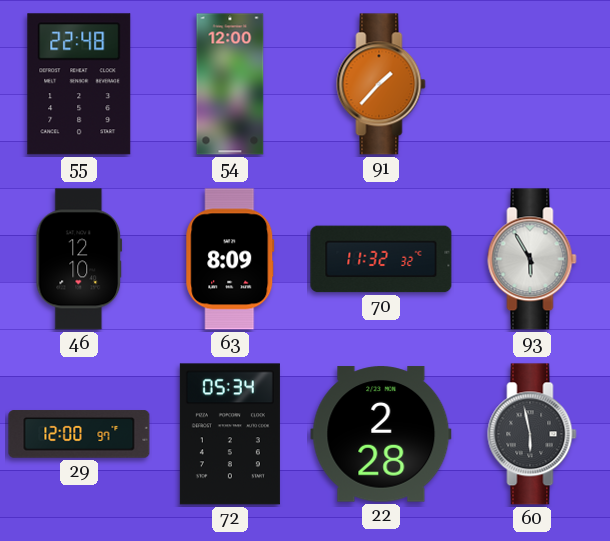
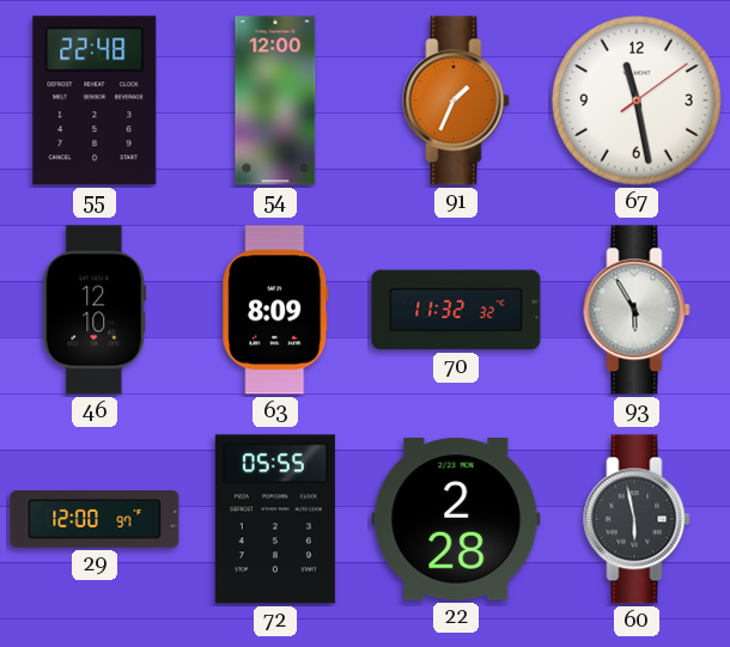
91: 1:37 -> 1:34
67: none -> 11:28
72: 05:34 -> 05:55
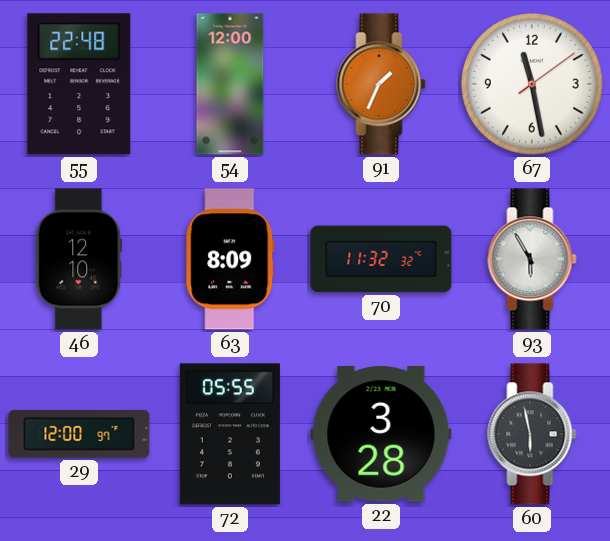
22: 2:28 -> 3:28
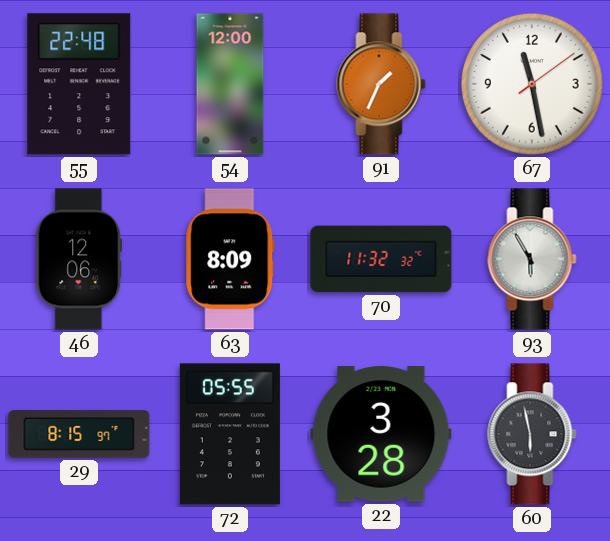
46: 12:10 -> 12:06
29: 12:00 -> 8:15
